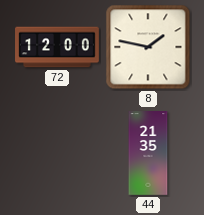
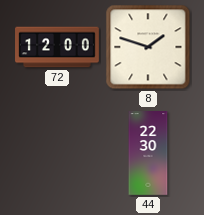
8: 1:47 -> 1:48
44: 21:35 -> 22:30
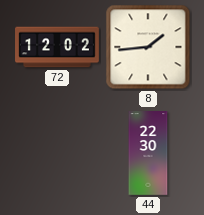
72: 12:00 -> 12:02
8: 1:48 -> 1:44
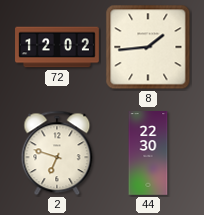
2: none -> 6:48
